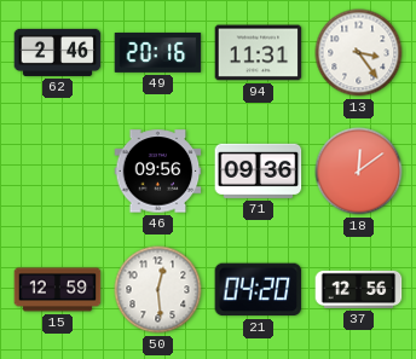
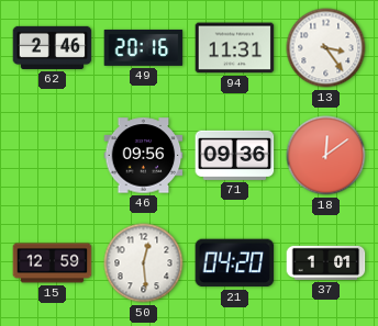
37: 12:56 -> 1:01
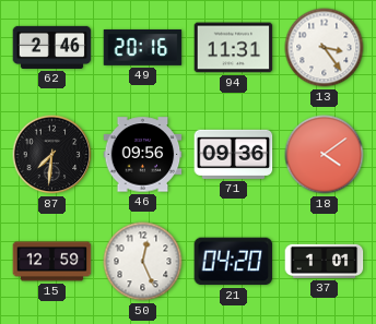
87: none -> 7:31
18: 12:09 -> 4:09
50: 12:29 -> 12:26
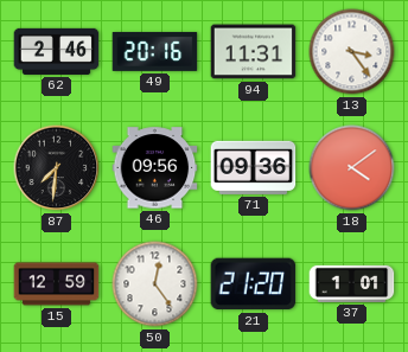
50: 12:26 -> 12:24
21: 04:20 -> 21:20
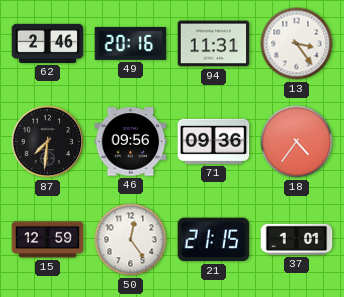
18: 4:09 -> 4:36
21: 21:20 -> 21:15
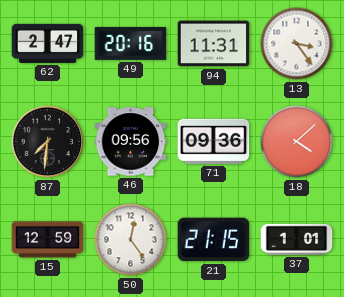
62: 2:46 -> 2:47
18: 4:36 -> 4:08
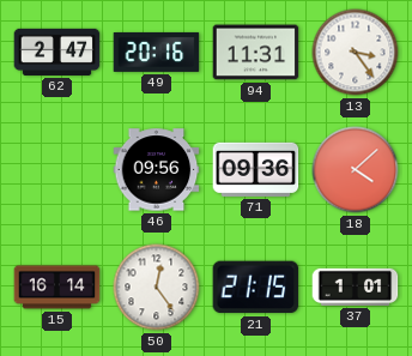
87: 7:31 -> none
15: 12:59 -> 16:14
